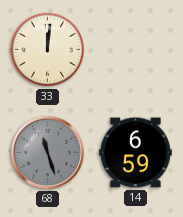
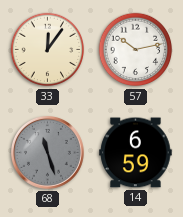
33: 12:01 -> 12:06
57: none -> 10:13
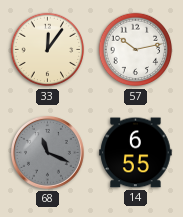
68: 11:27 -> 11:19
14: 6:59 -> 6:55
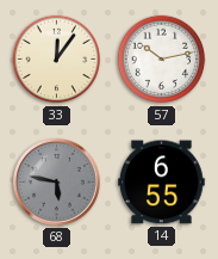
68: 11:19 -> 5:47
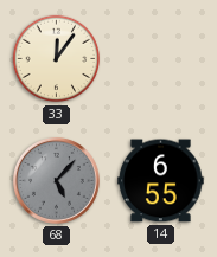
57: 10:13 -> none
68: 5:47 -> 5:07
